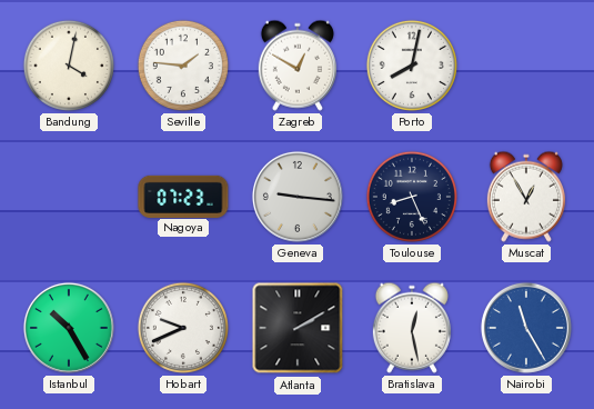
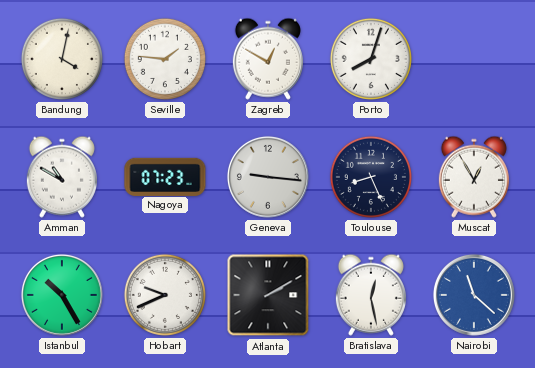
Porto: 8:02 -> 8:03
Amman: none -> 10:50
Nairobi: 11:25 -> 11:22
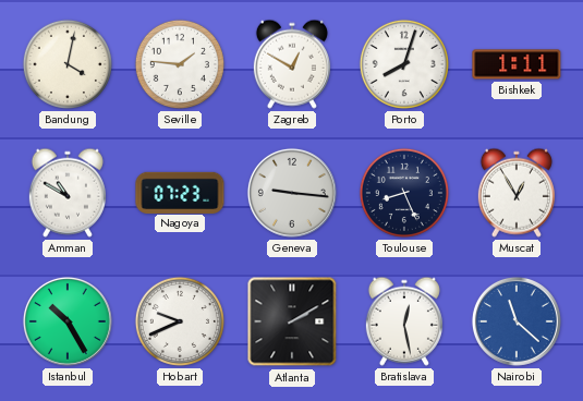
Bishkek: none -> 1:11
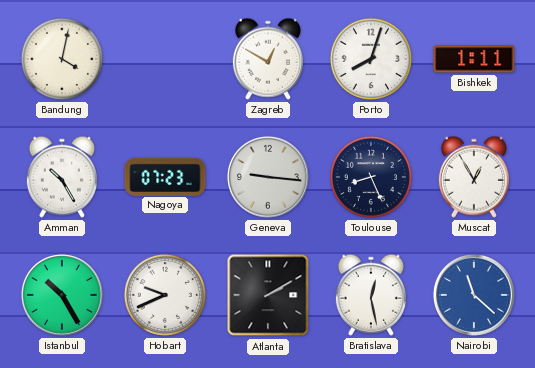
Seville: 1:46 -> none
Amman: 10:50 -> 10:25
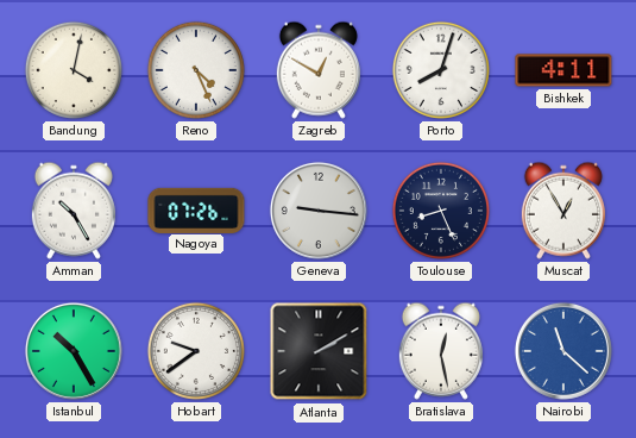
Reno: none -> 4:26
Bishkek: 1:11 -> 4:11
Nagoya: 07:23 -> 07:26
Hobart: 9:41 -> 9:39
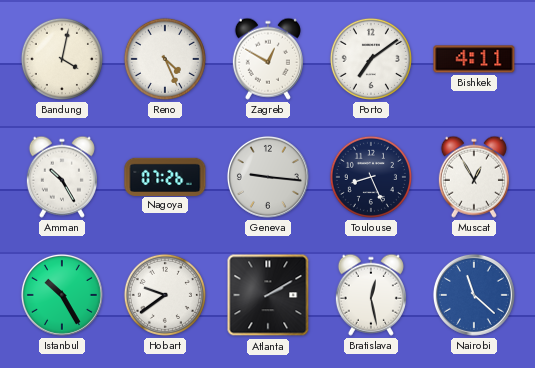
Porto: 8:03 -> 7:09
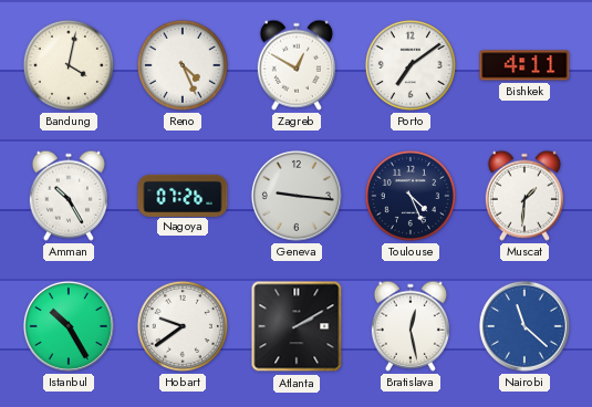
Toulouse: 8:26 -> 4:26
Muscat: 12:55 -> 1:31
